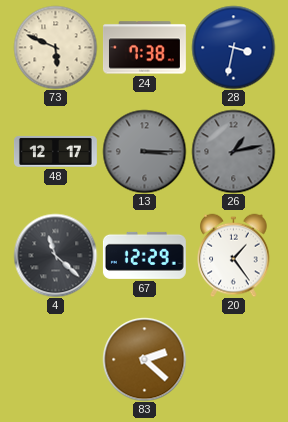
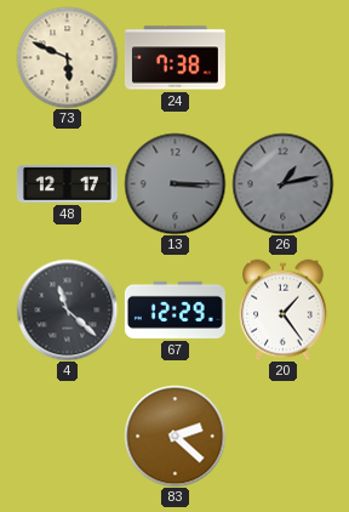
28: 3:32 -> none
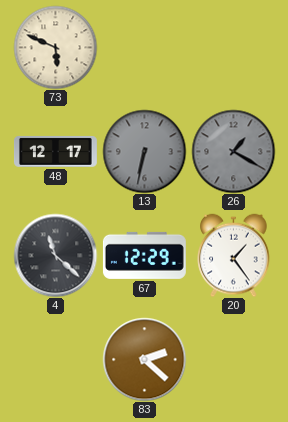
24: 7:38 -> none
13: 3:15 -> 6:32
26: 1:13 -> 1:20
